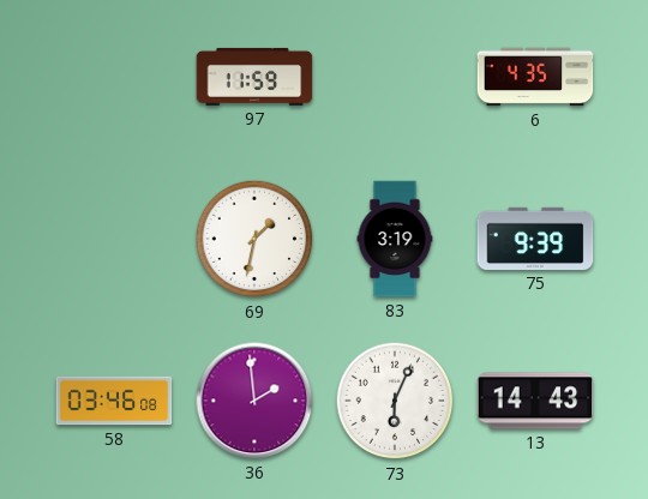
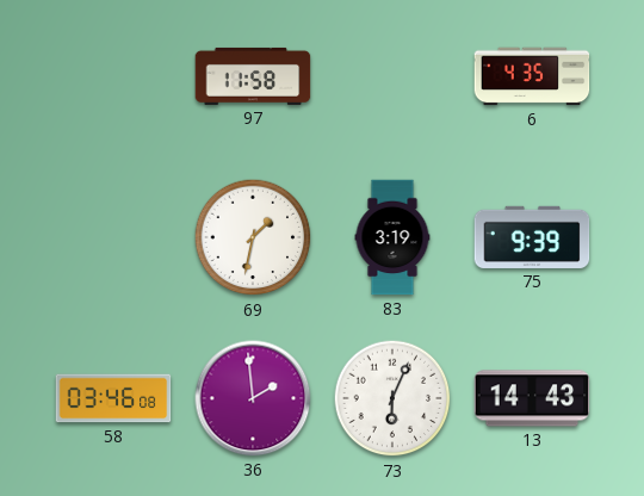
97: 11:59 -> 11:58
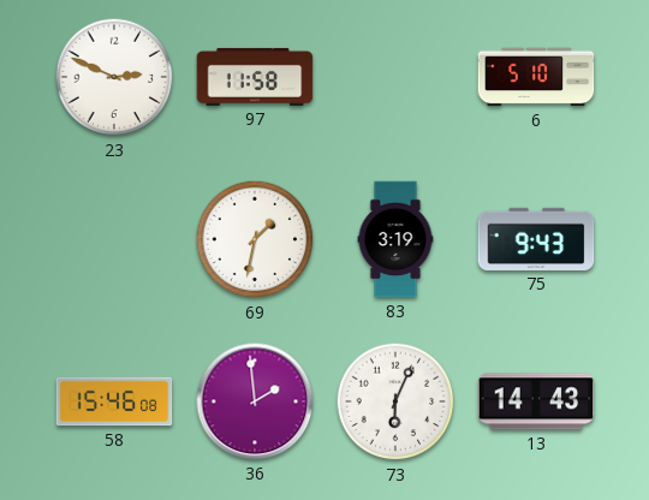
23: none -> 2:49
6: 4:35 -> 5:10
75: 9:39 -> 9:43
58: 03:46 -> 15:46
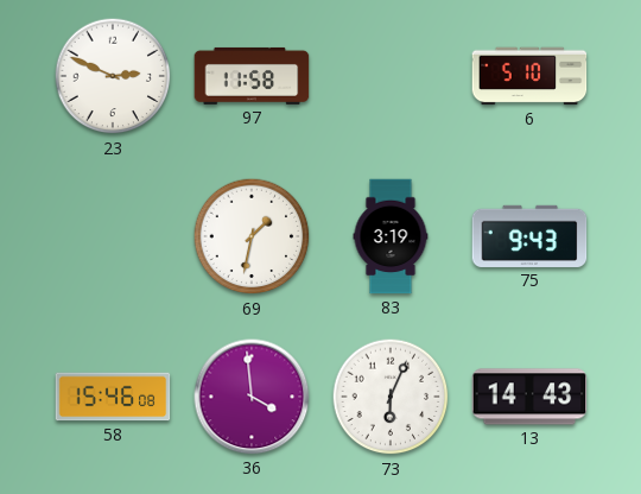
36: 1:59 -> 3:59
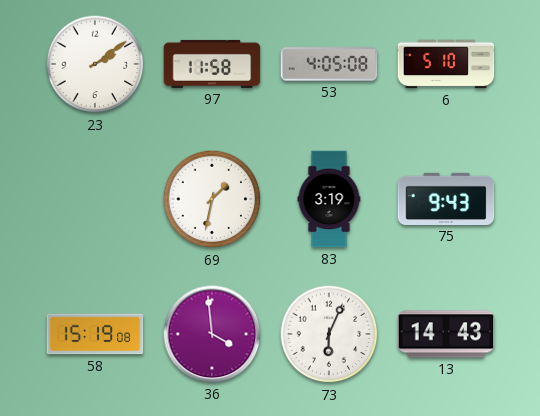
23: 2:49 -> 2:09
53: none -> 4:05
58: 15:46 -> 15:19
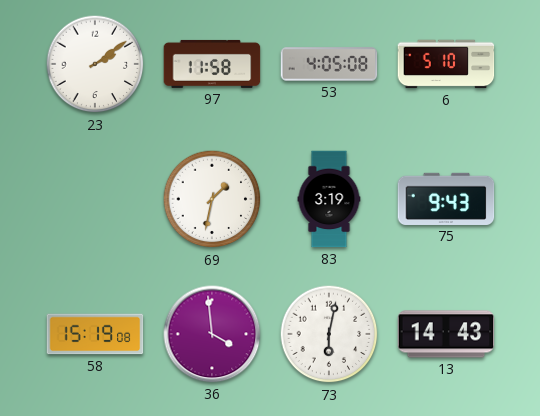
73: 6:04 -> 6:02
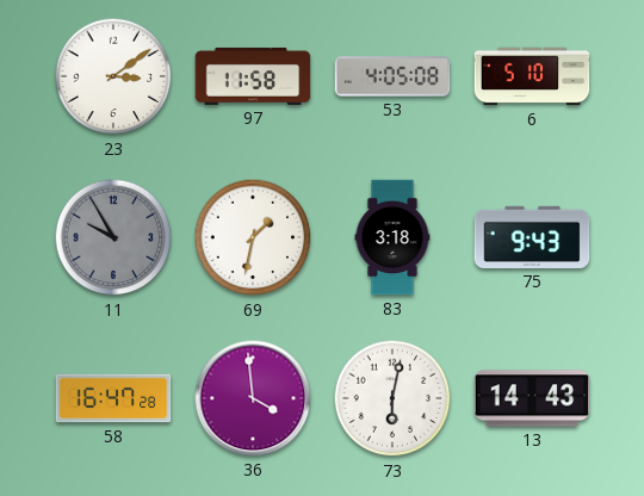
23: 2:09 -> 3:09
11: none -> 9:55
83: 3:19 -> 3:18
58: 15:19 -> 16:47
